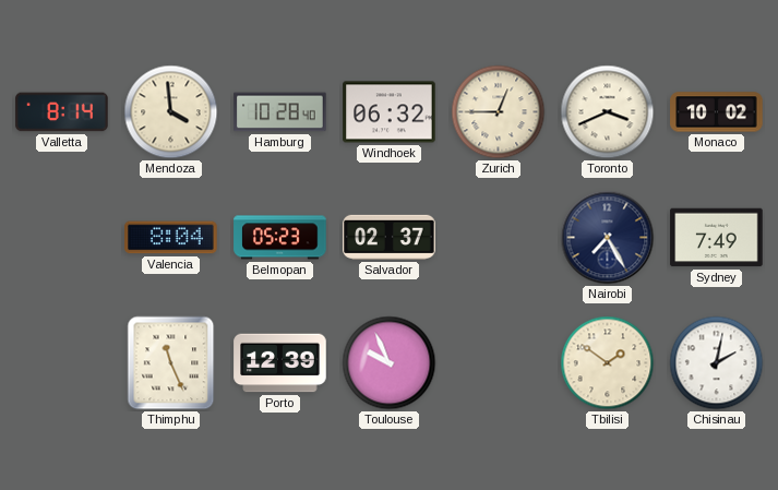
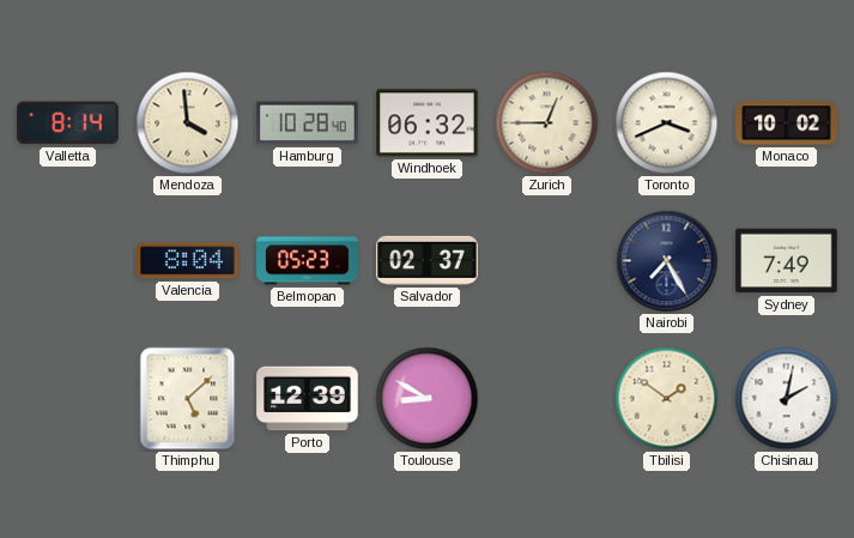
Thimphu: 11:26 -> 5:08
Toulouse: 9:56 -> 8:50
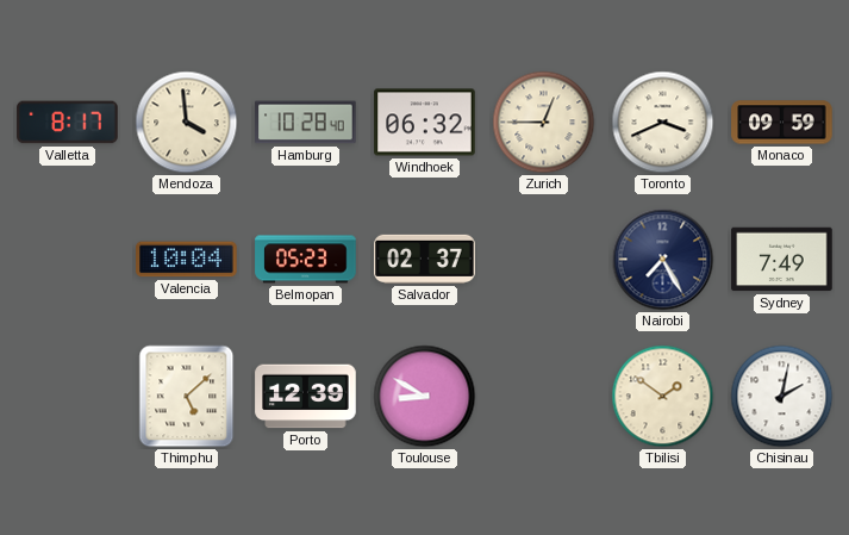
Valletta: 8:14 -> 8:17
Monaco: 10:02 -> 09:59
Valencia: 8:04 -> 10:04
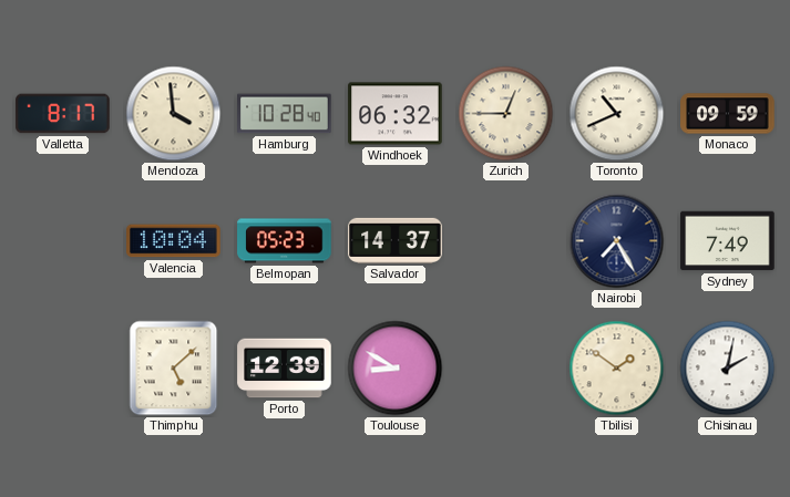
Toronto: 3:41 -> 10:41
Salvador: 02:37 -> 14:37
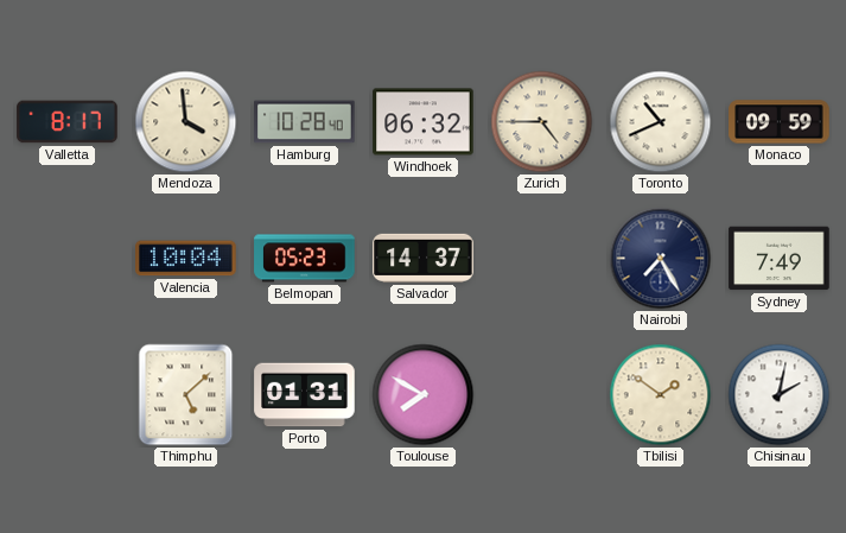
Zurich: 12:45 -> 4:45
Porto: 12:39 -> 01:31
Toulouse: 8:50 -> 7:50
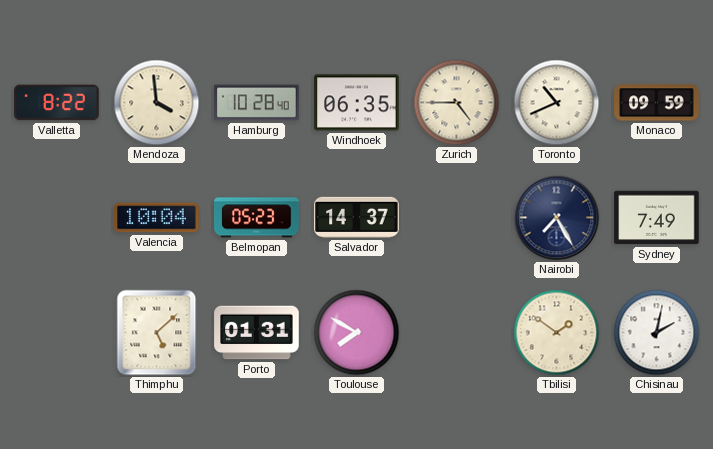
Valletta: 8:17 -> 8:22
Windhoek: 06:32 -> 06:35
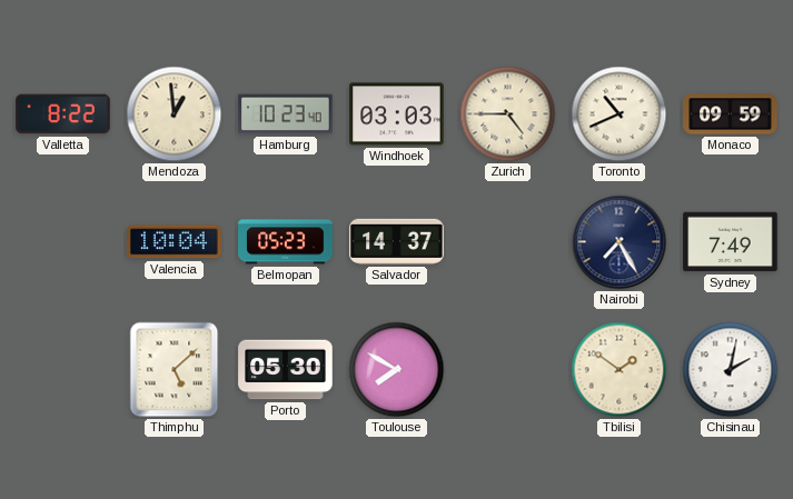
Mendoza: 3:59 -> 12:59
Hamburg: 10:28 -> 10:23
Windhoek: 06:35 -> 03:03
Porto: 01:31 -> 05:30
